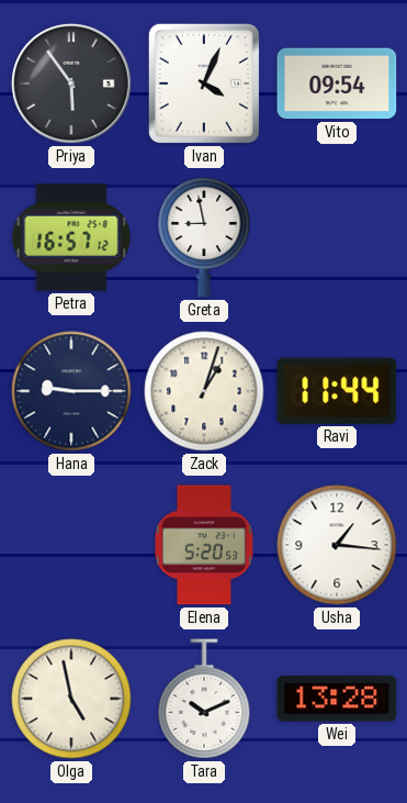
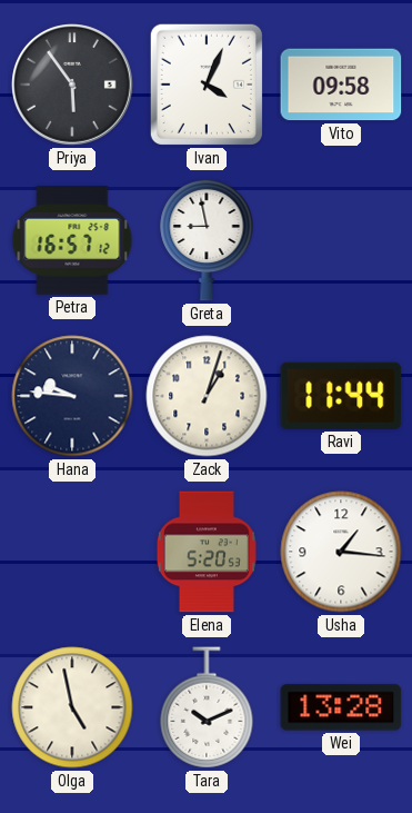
Vito: 09:54 -> 09:58
Hana: 9:15 -> 9:46
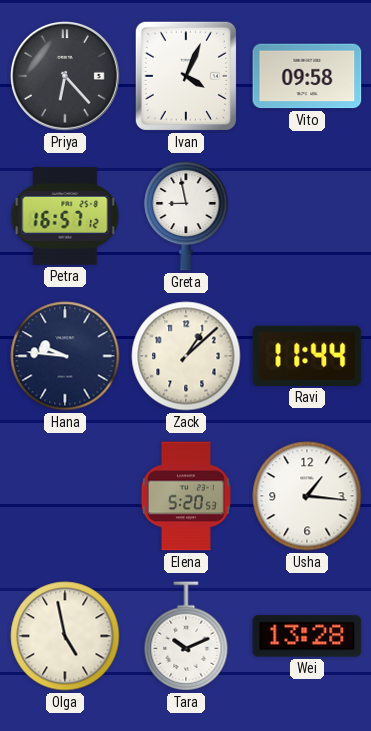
Priya: 5:54 -> 6:23
Zack: 1:03 -> 1:08
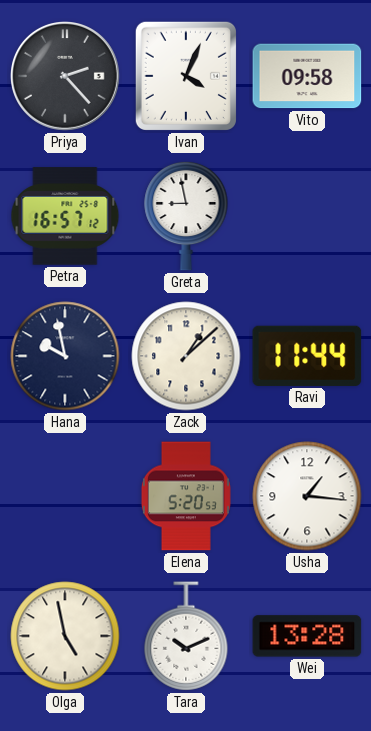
Priya: 6:23 -> 2:23
Hana: 9:46 -> 9:58
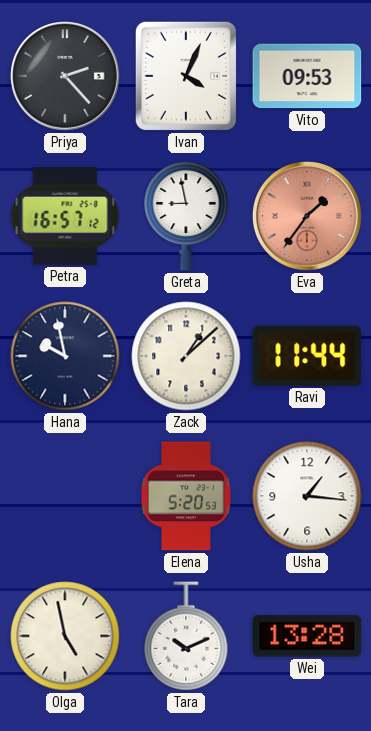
Vito: 09:58 -> 09:53
Eva: none -> 1:36
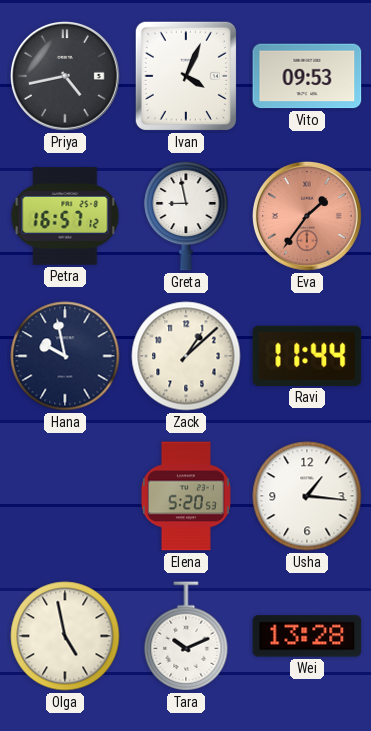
Priya: 2:23 -> 4:43
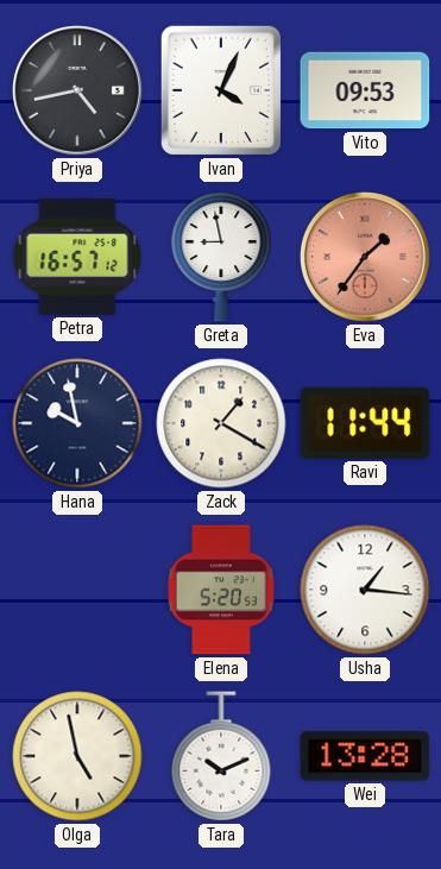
Zack: 1:08 -> 1:20
